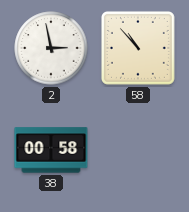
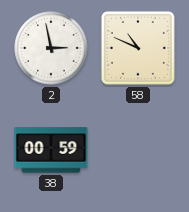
58: 10:53 -> 10:49
38: 00:58 -> 00:59
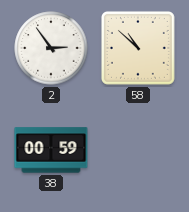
2: 2:58 -> 2:54
58: 10:49 -> 10:52
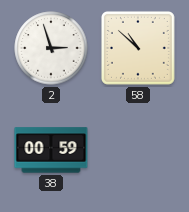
2: 2:54 -> 2:57
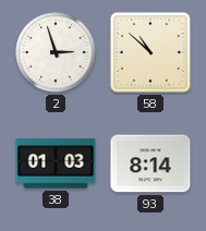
38: 00:59 -> 01:03
93: none -> 8:14
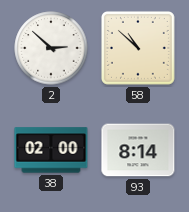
2: 2:57 -> 2:52
38: 01:03 -> 02:00
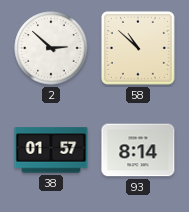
38: 02:00 -> 01:57
